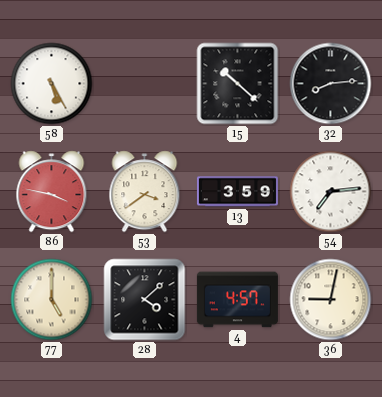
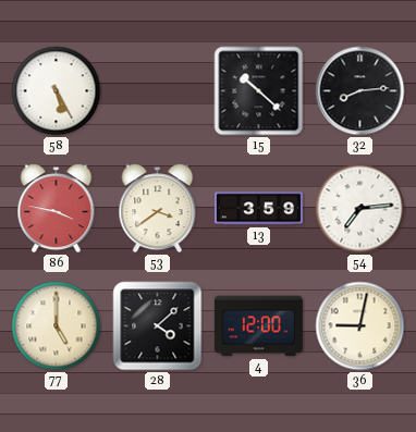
4: 4:57 -> 12:00
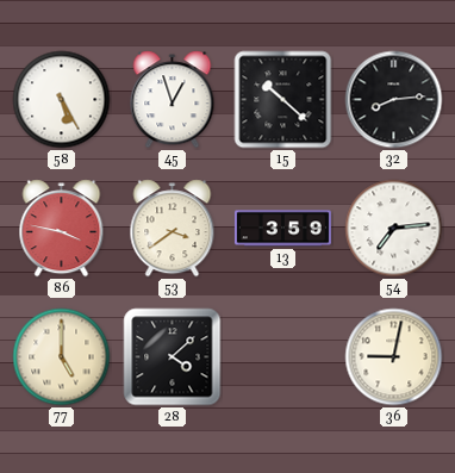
45: none -> 12:57
4: 12:00 -> none
